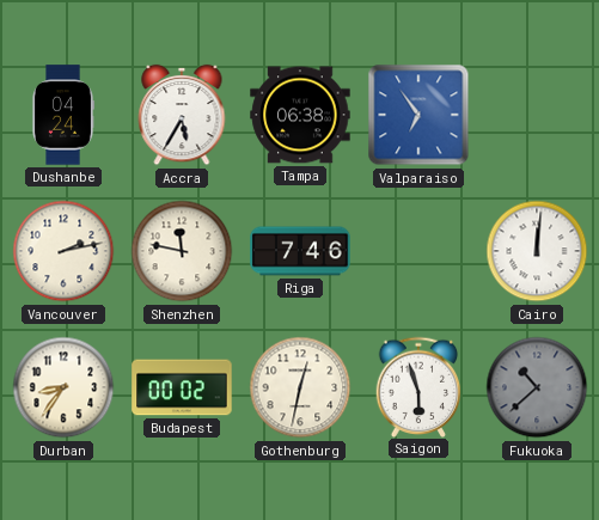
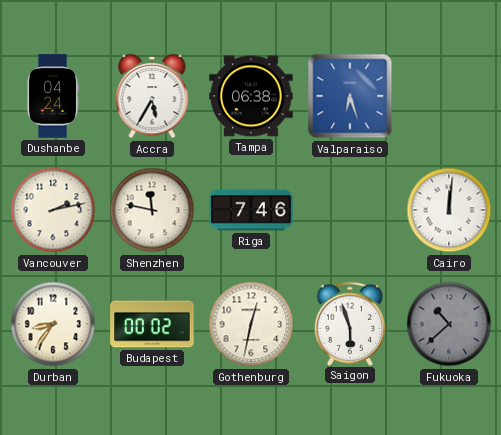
Valparaiso: 6:54 -> 6:27
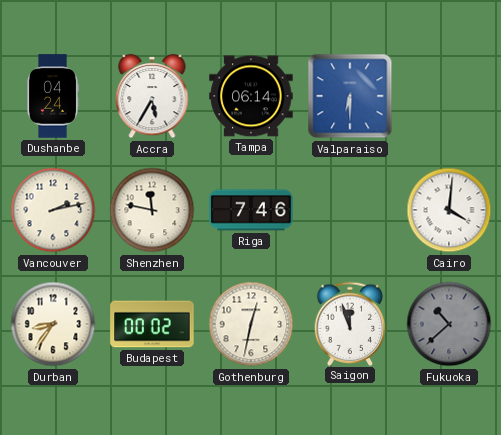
Tampa: 06:38 -> 06:14
Valparaiso: 6:27 -> 6:30
Cairo: 12:01 -> 4:01
Saigon: 5:57 -> 11:57
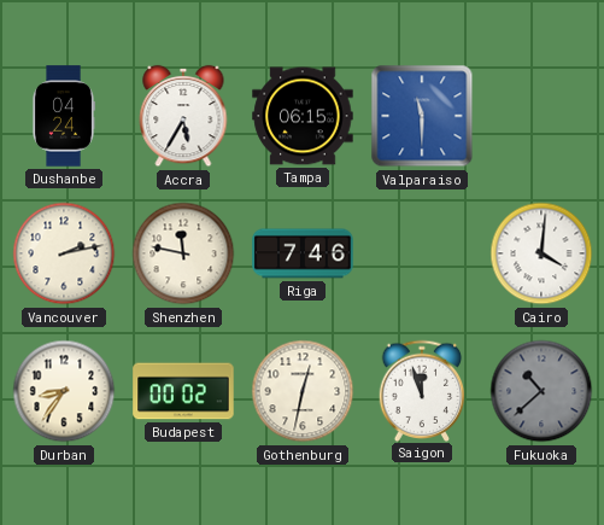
Tampa: 06:14 -> 06:15
Valparaiso: 6:30 -> 11:30
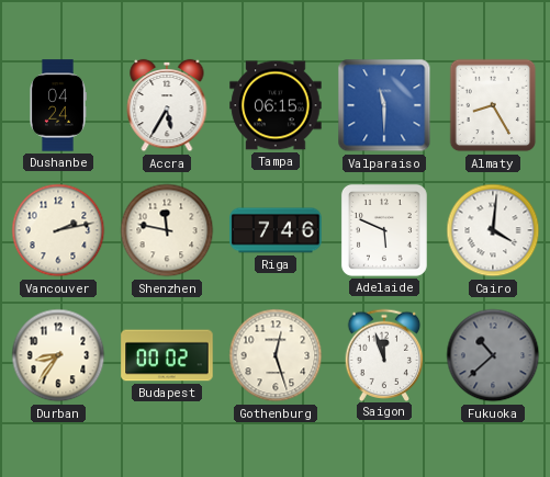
Almaty: none -> 8:25
Adelaide: none -> 5:49
Gothenburg: 12:32 -> 12:27
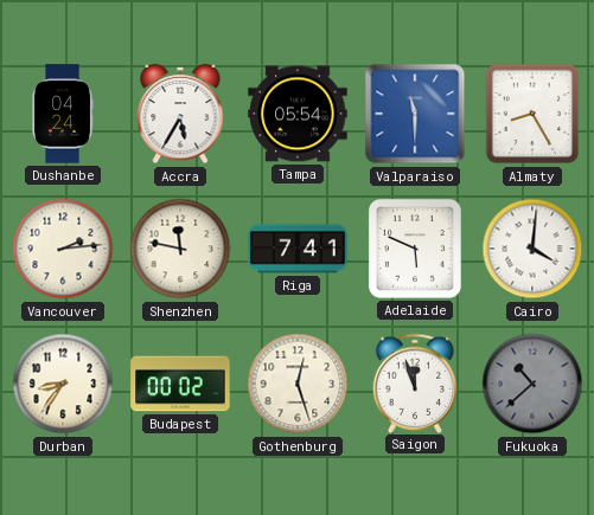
Tampa: 06:15 -> 05:54
Vancouver: 2:13 -> 2:14
Riga: 7:46 -> 7:41
